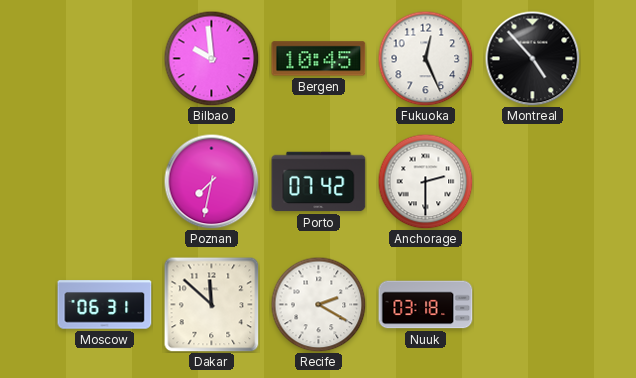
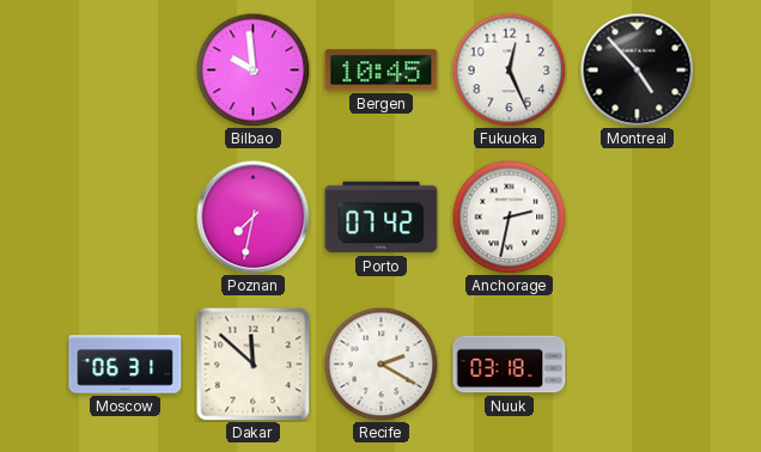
Anchorage: 2:30 -> 2:32
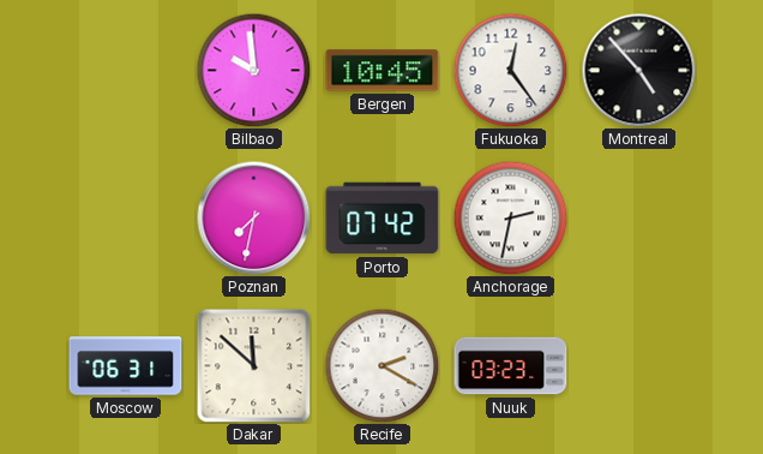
Fukuoka: 12:26 -> 12:24
Nuuk: 03:18 -> 03:23
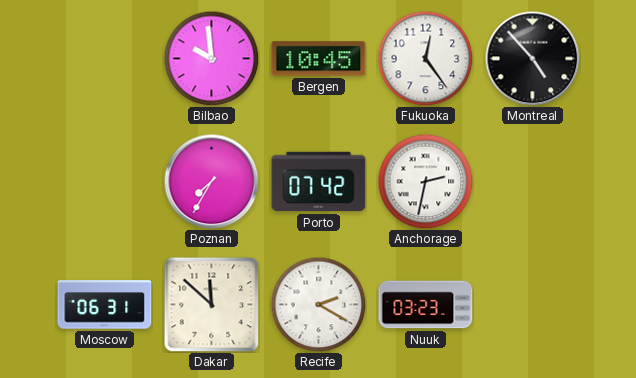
Poznan: 7:32 -> 7:35
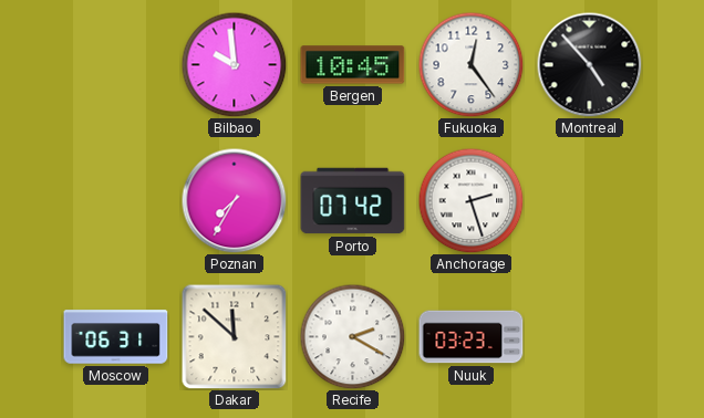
Anchorage: 2:32 -> 2:27
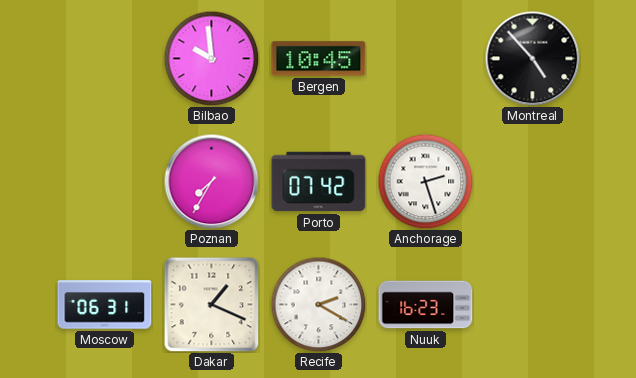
Fukuoka: 12:24 -> none
Dakar: 11:52 -> 1:19
Nuuk: 03:23 -> 16:23
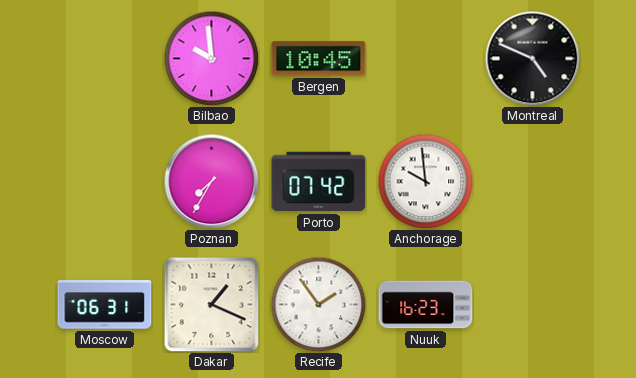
Montreal: 4:53 -> 4:49
Anchorage: 2:27 -> 9:59
Recife: 2:20 -> 1:54
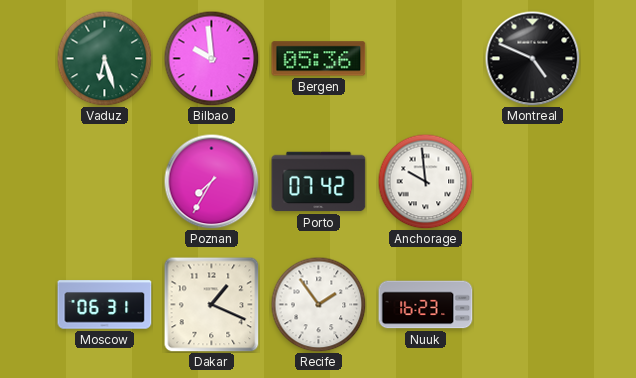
Vaduz: none -> 6:27
Bergen: 10:45 -> 05:36
